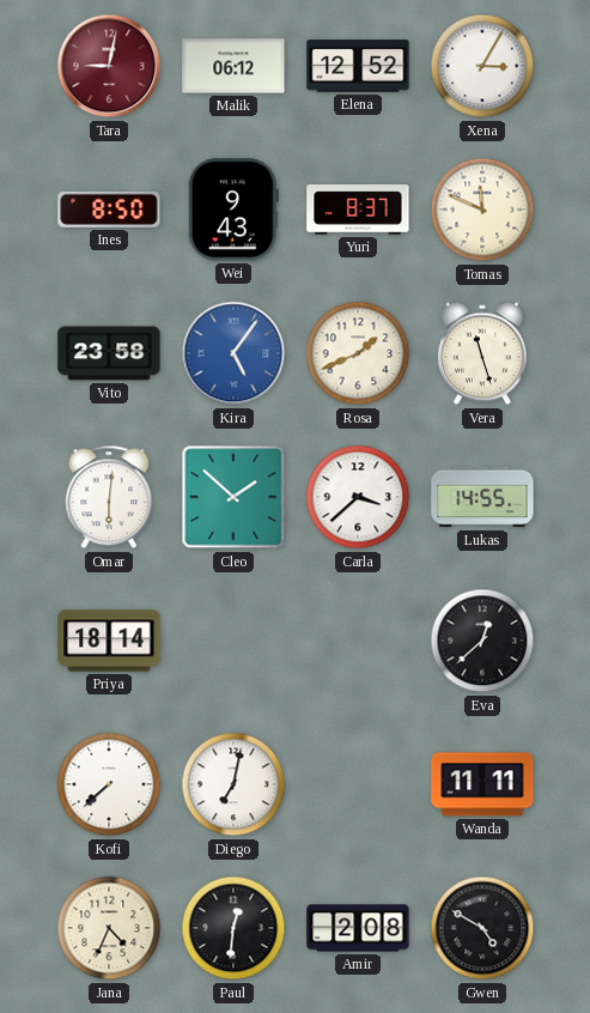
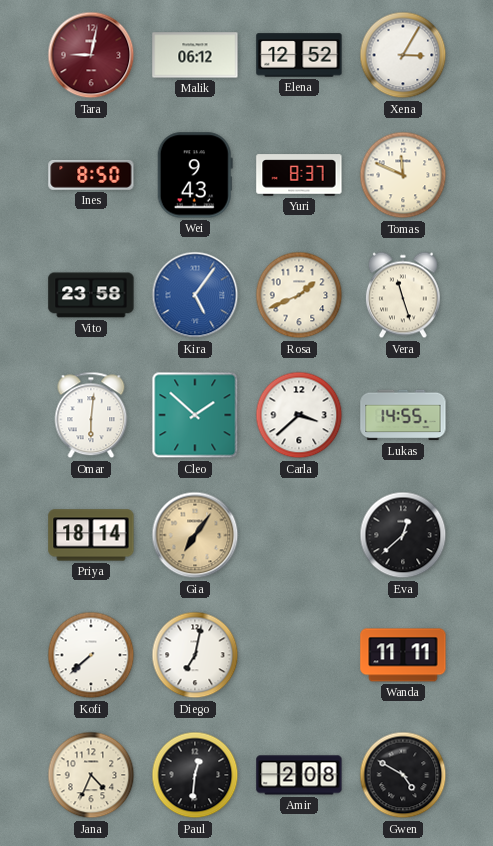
Gia: none -> 7:06
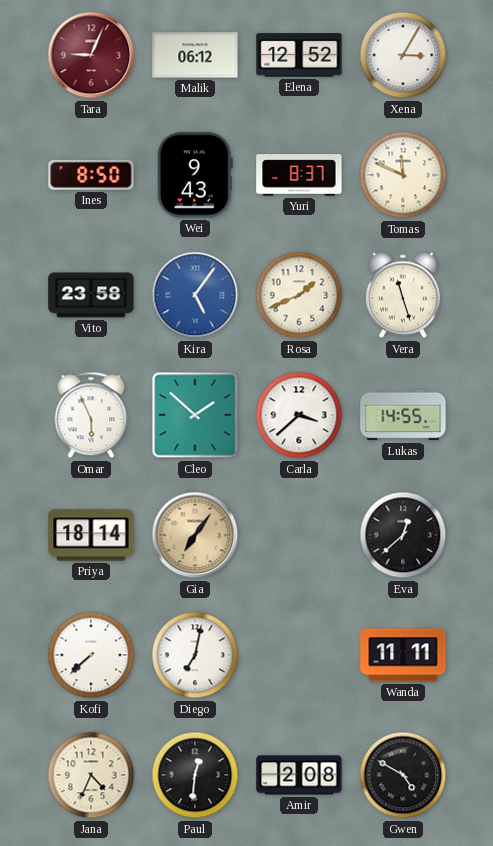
Tara: 9:02 -> 9:04
Omar: 6:01 -> 5:56
